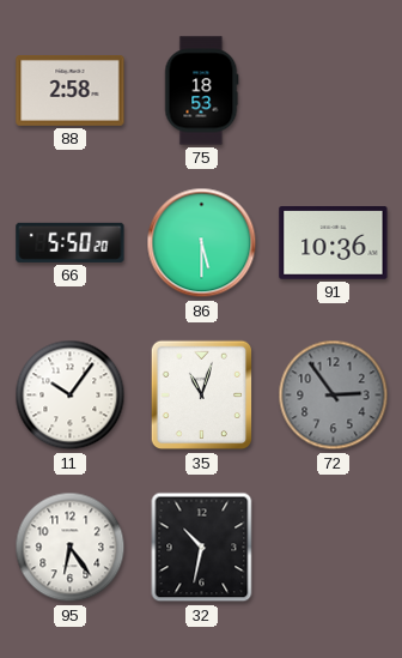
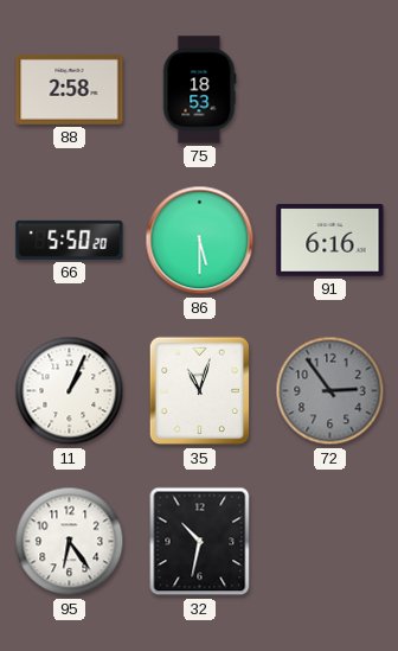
91: 10:36 -> 6:16
11: 10:06 -> 1:04
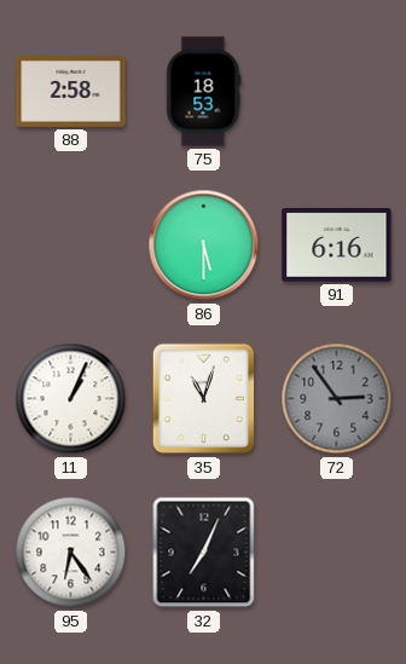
66: 5:50 -> none
32: 10:32 -> 7:04
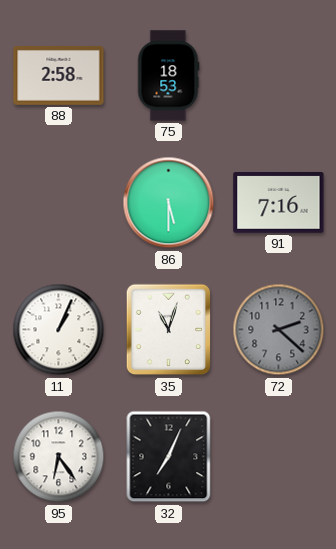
91: 6:16 -> 7:16
72: 2:54 -> 2:22
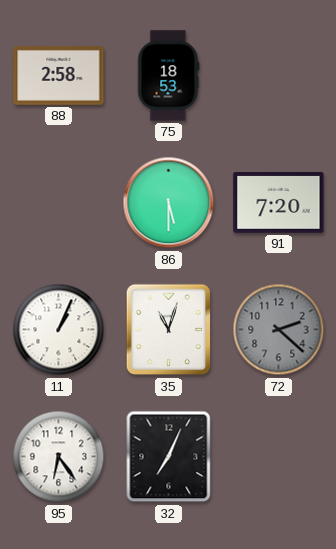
91: 7:16 -> 7:20
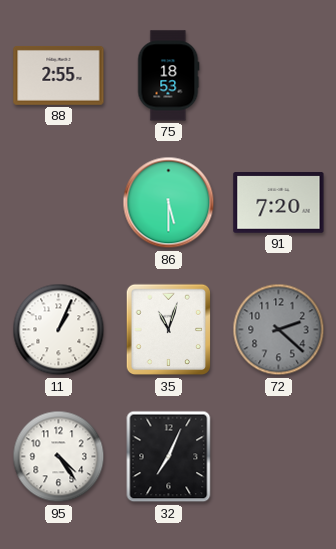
88: 2:58 -> 2:55
95: 6:24 -> 4:24
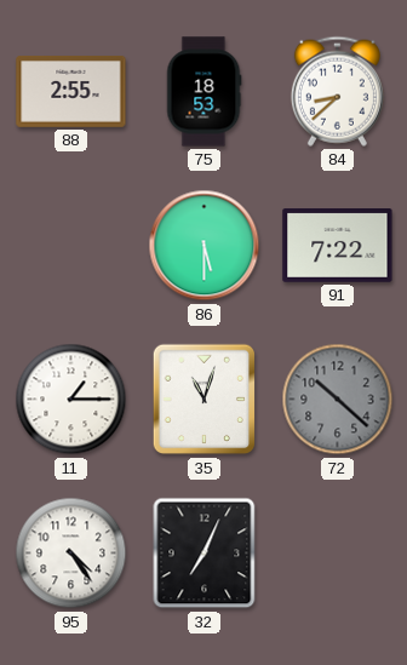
84: none -> 8:38
91: 7:20 -> 7:22
11: 1:04 -> 1:15
72: 2:22 -> 10:22
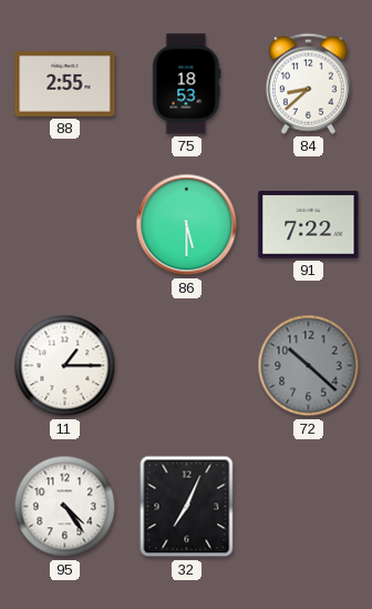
35: 11:03 -> none
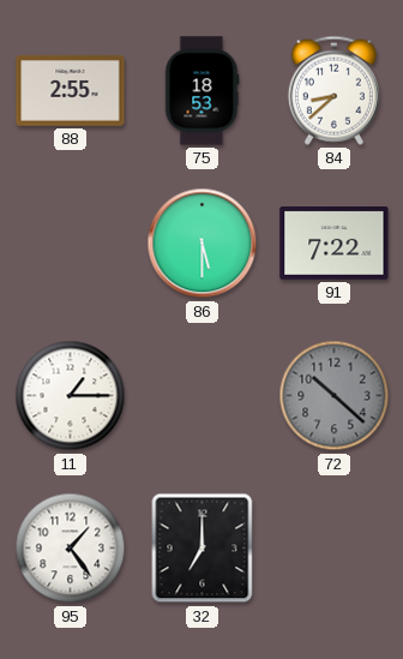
95: 4:24 -> 1:24
32: 7:04 -> 7:00
